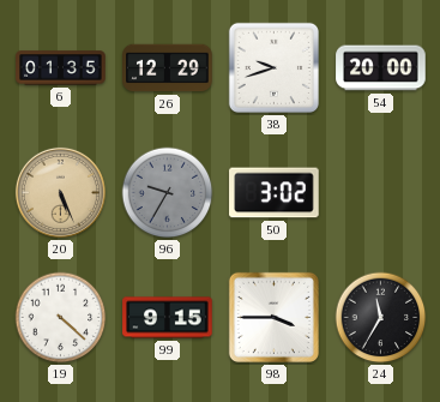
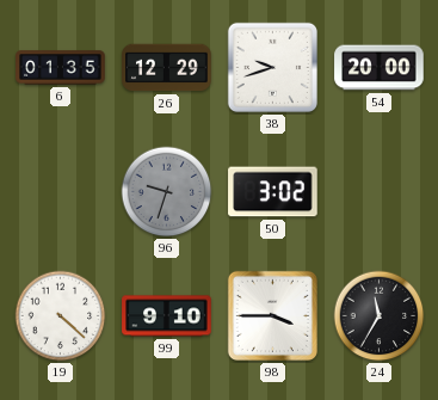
20: 5:26 -> none
96: 9:35 -> 9:33
99: 9:15 -> 9:10
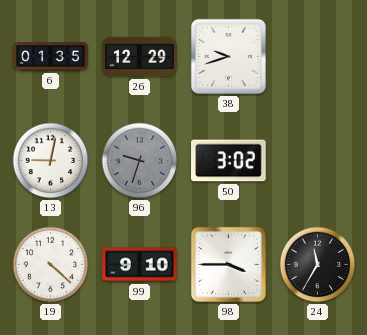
54: 20:00 -> none
13: none -> 9:02
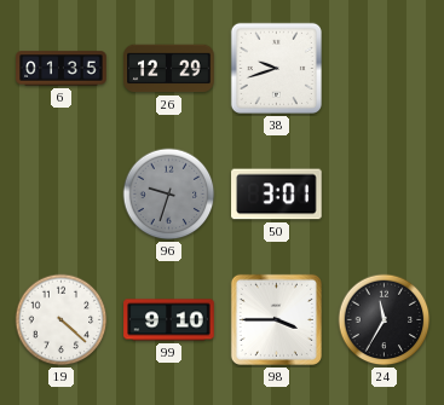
13: 9:02 -> none
50: 3:02 -> 3:01
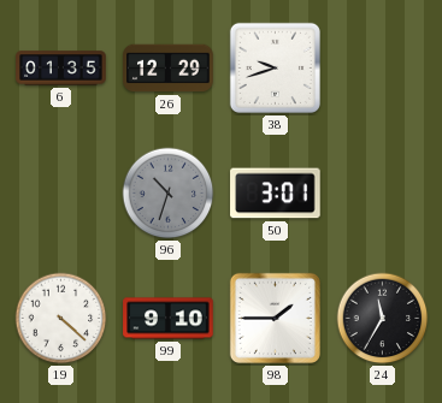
96: 9:33 -> 10:33
98: 3:45 -> 1:45
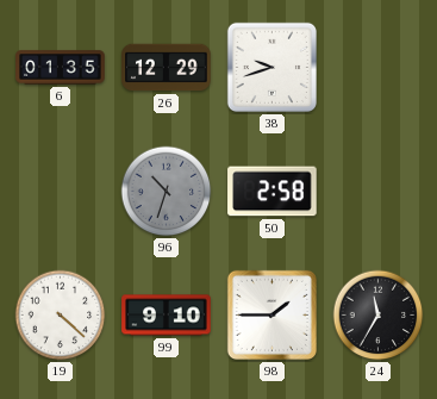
50: 3:01 -> 2:58
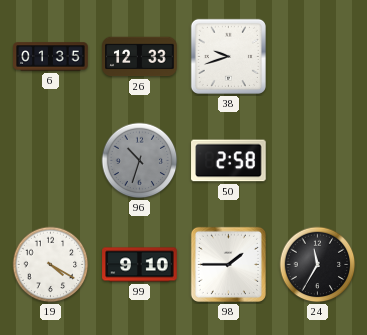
26: 12:29 -> 12:33
19: 4:22 -> 4:20
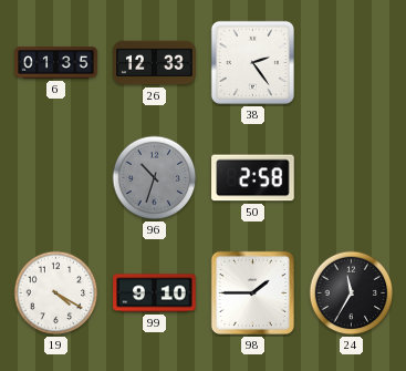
38: 9:42 -> 2:24
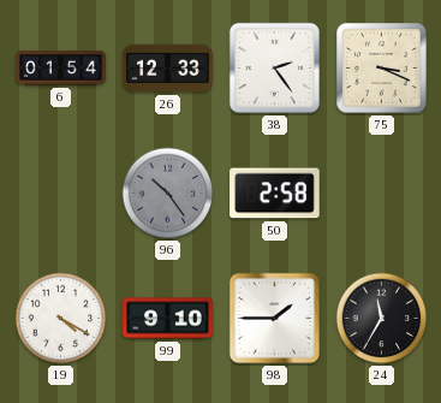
6: 01:35 -> 01:54
75: none -> 3:19
96: 10:33 -> 10:24
